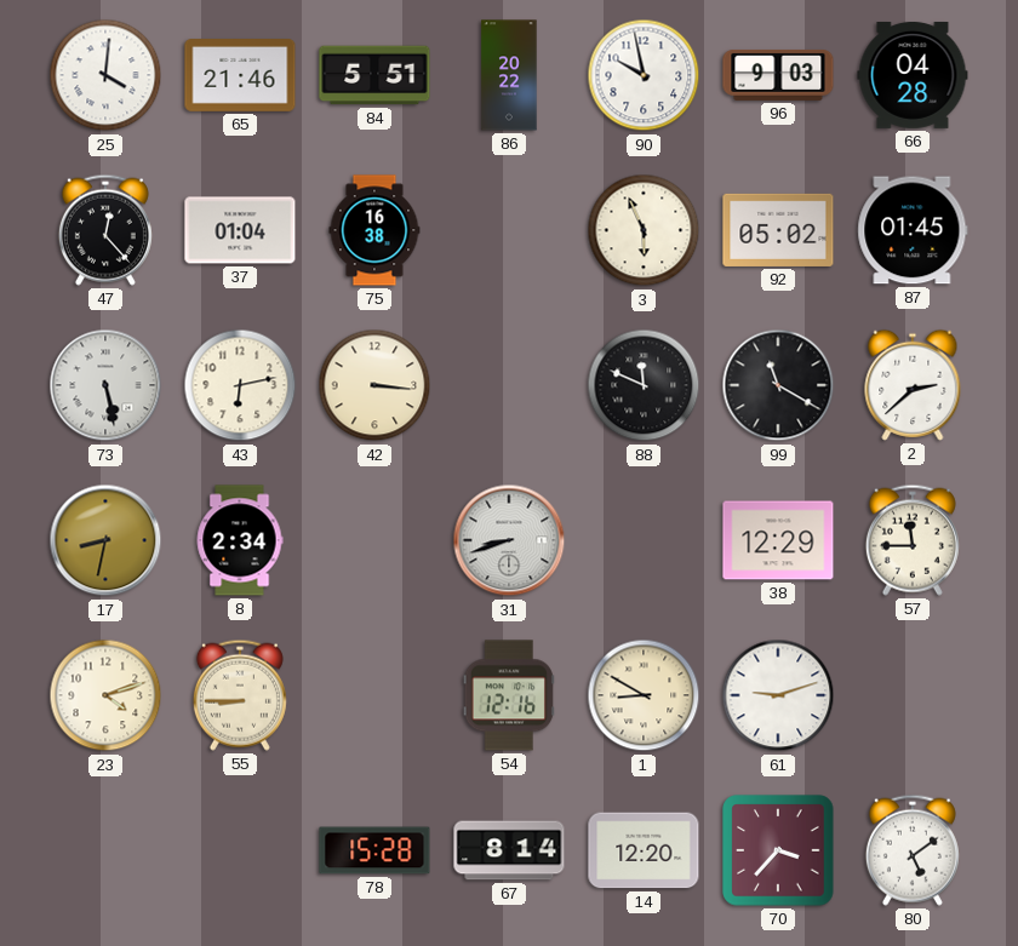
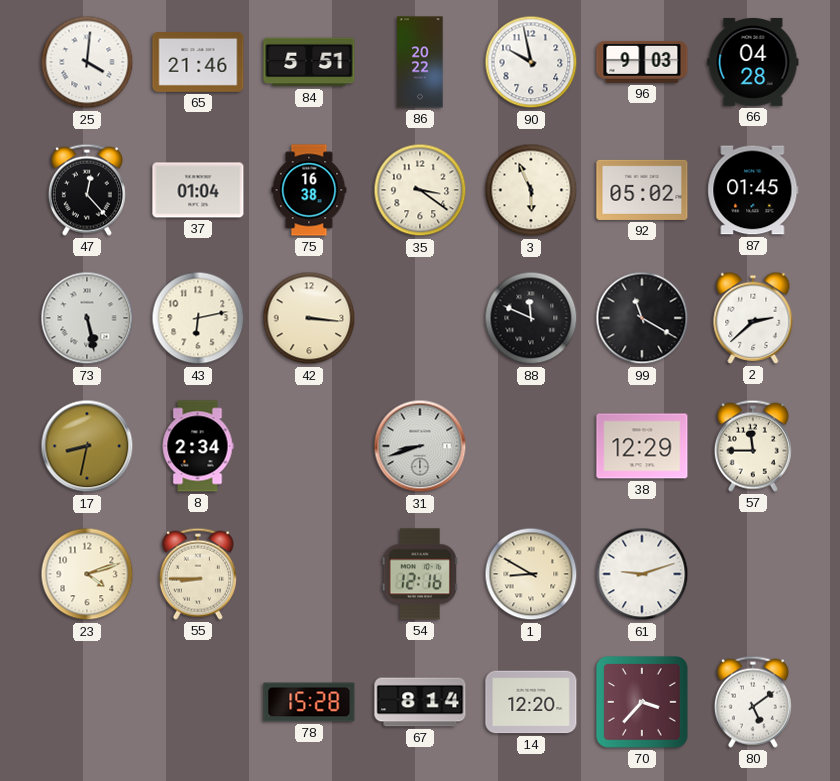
35: none -> 3:21
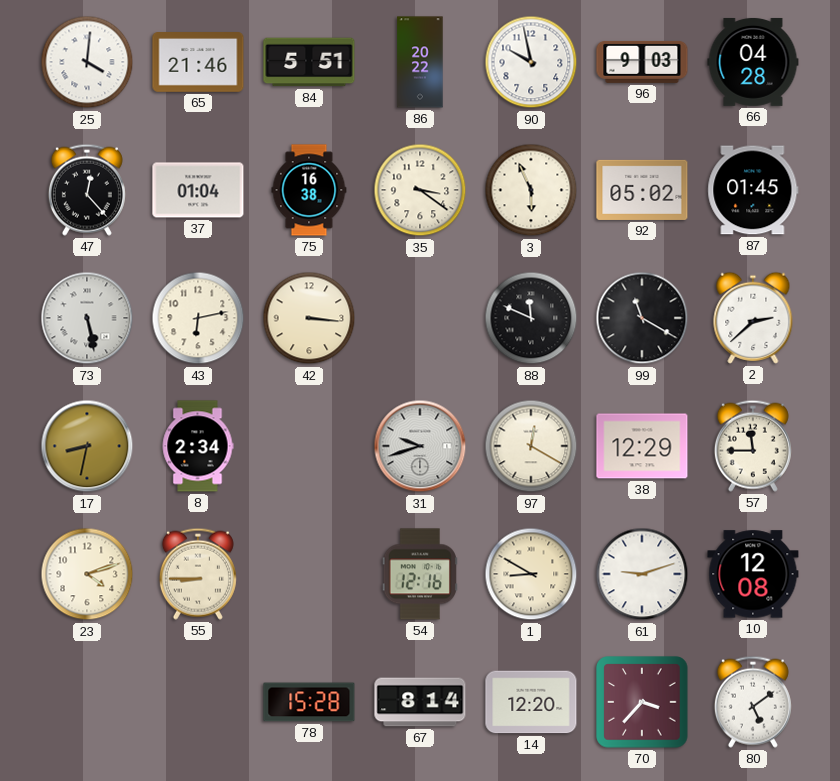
31: 8:42 -> 9:42
97: none -> 12:20
10: none -> 12:08
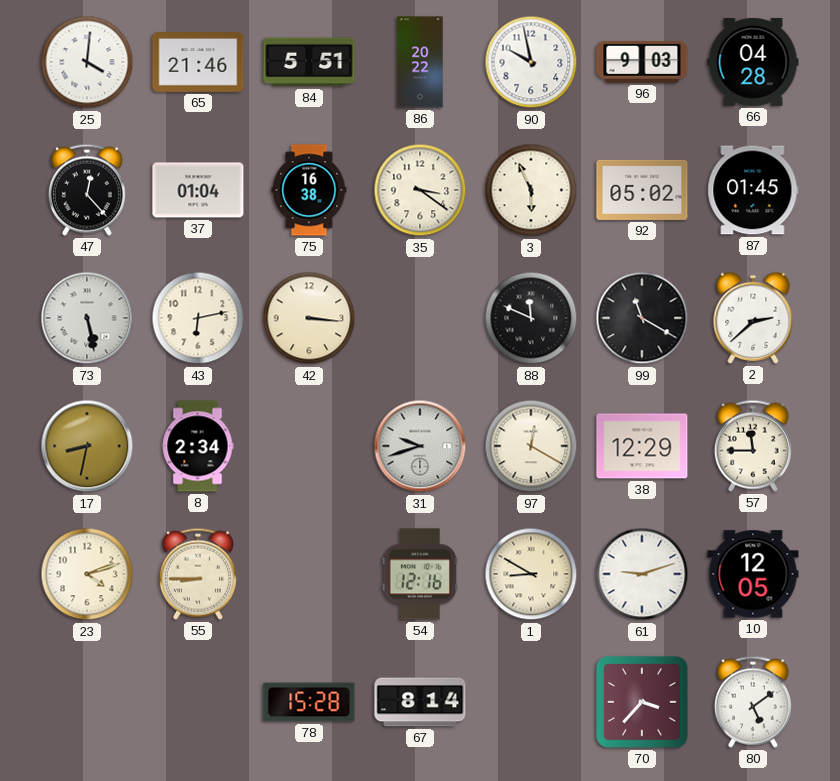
10: 12:08 -> 12:05
14: 12:20 -> none
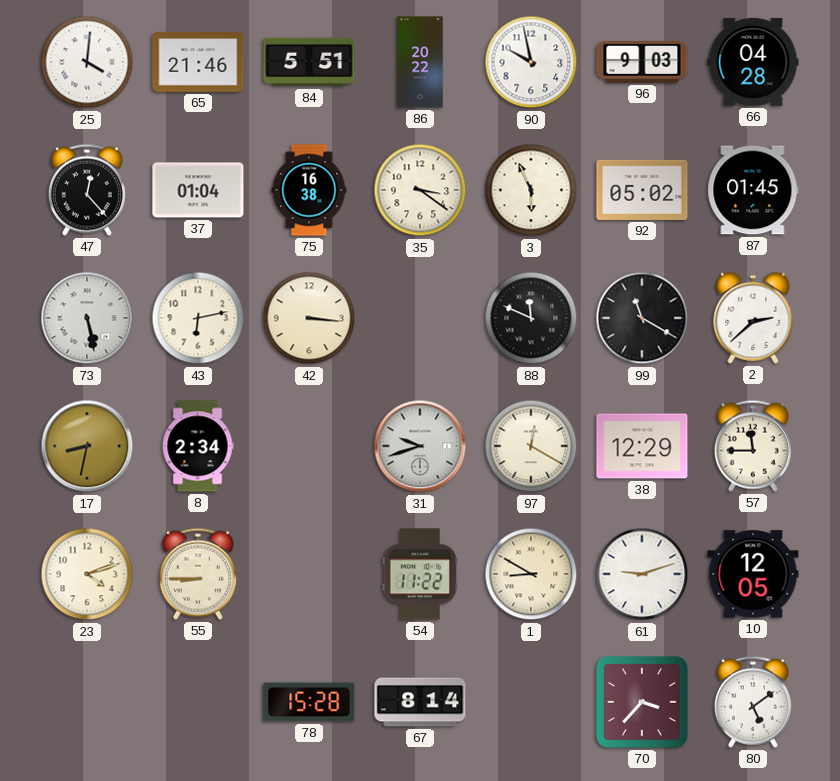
54: 12:16 -> 11:22
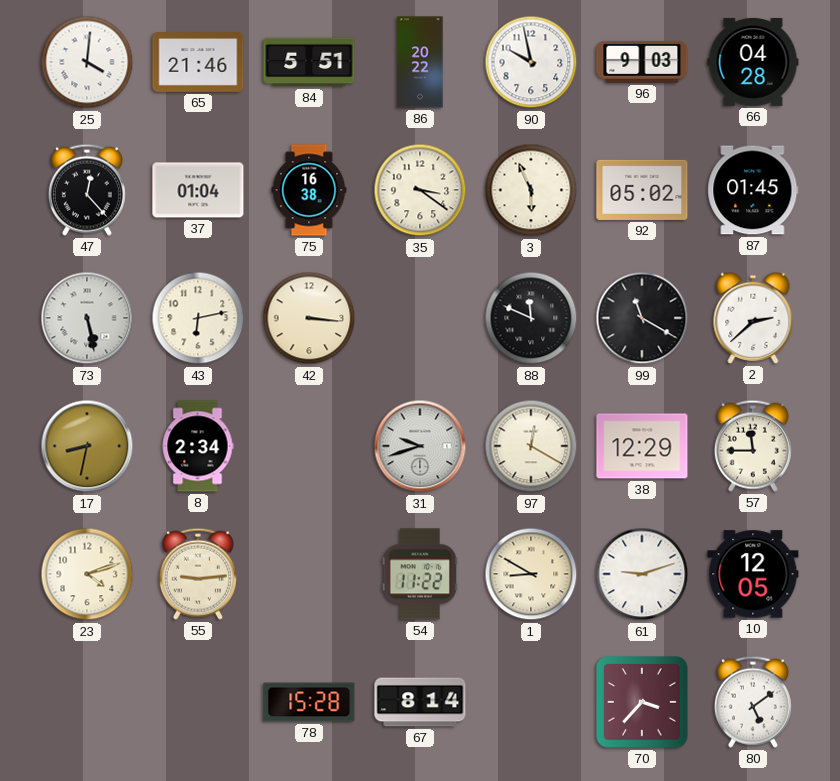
55: 8:45 -> 9:14
